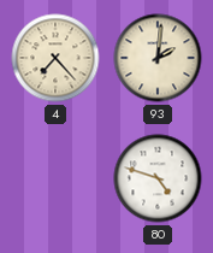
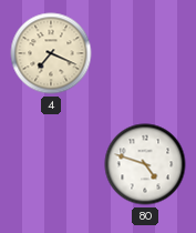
4: 7:23 -> 7:19
93: 2:01 -> none
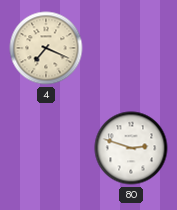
80: 4:48 -> 2:48
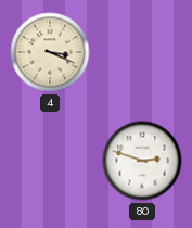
4: 7:19 -> 3:19
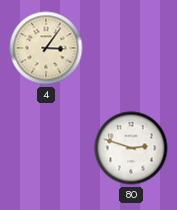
4: 3:19 -> 3:06
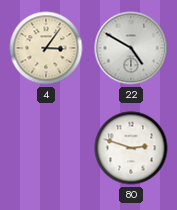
22: none -> 4:50
